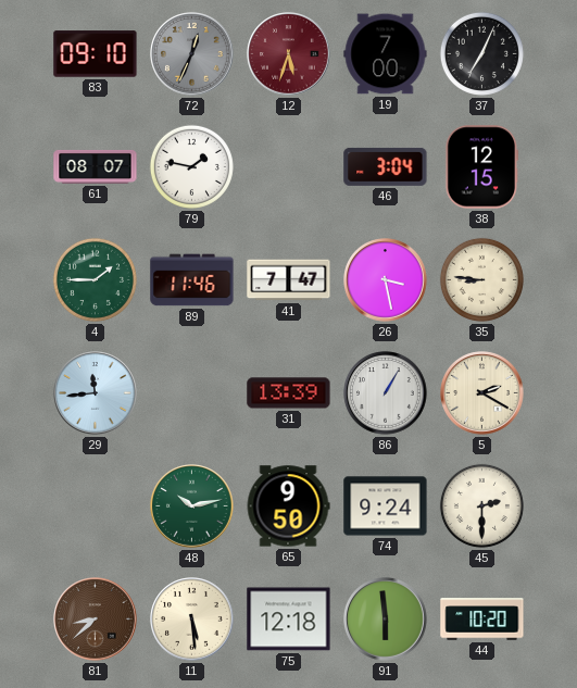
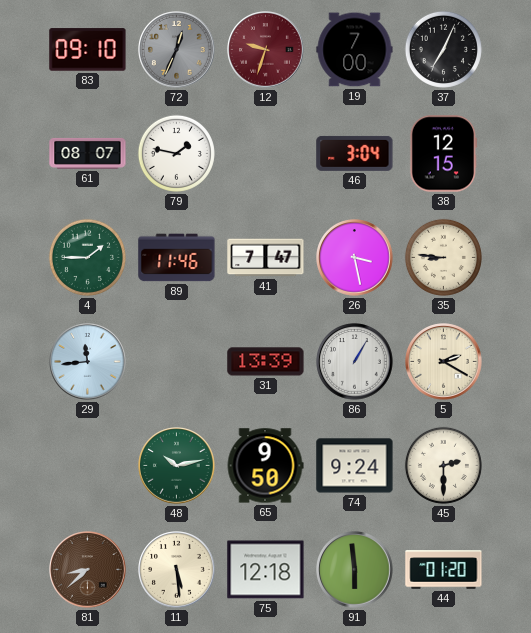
12: 5:33 -> 9:33
44: 10:20 -> 01:20
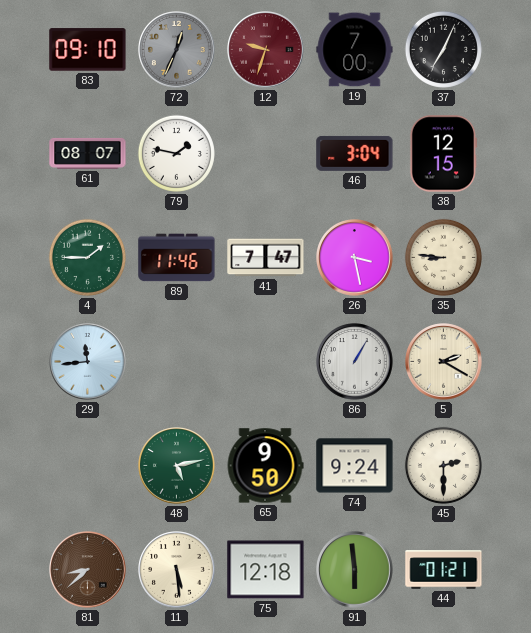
31: 13:39 -> none
48: 10:13 -> 5:13
44: 01:20 -> 01:21
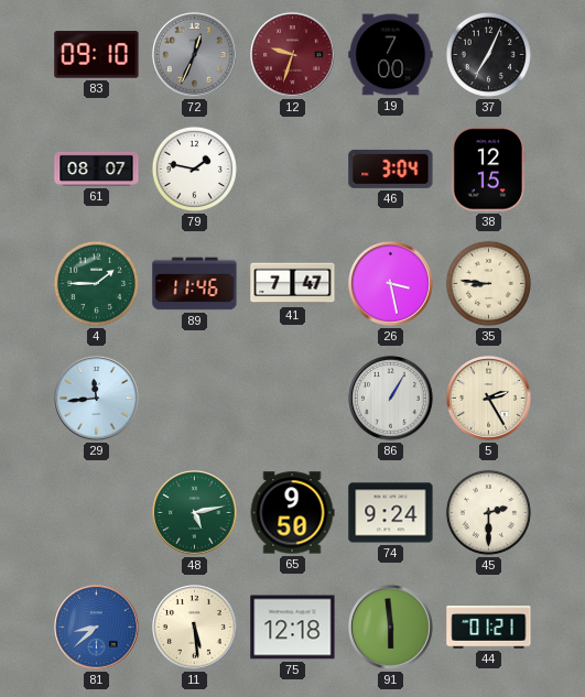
5: 2:20 -> 2:25
81 dial: brown -> blue
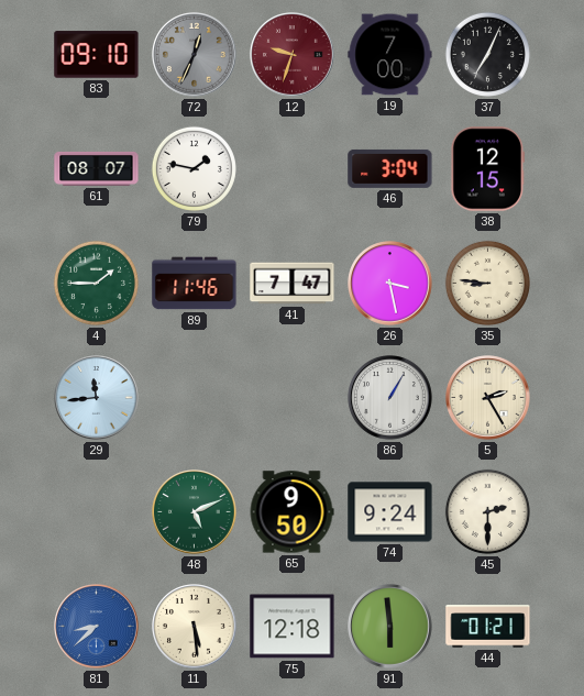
48: 5:13 -> 5:11
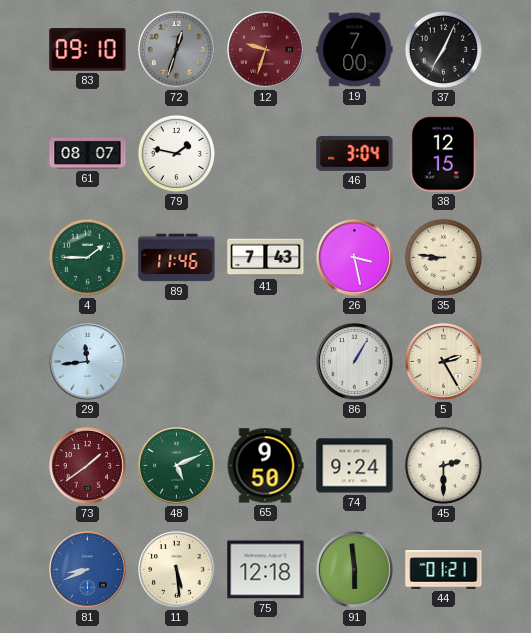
72: 12:34 -> 12:33
41: 7:47 -> 7:43
73: none -> 1:39
81: 8:38 -> 8:41
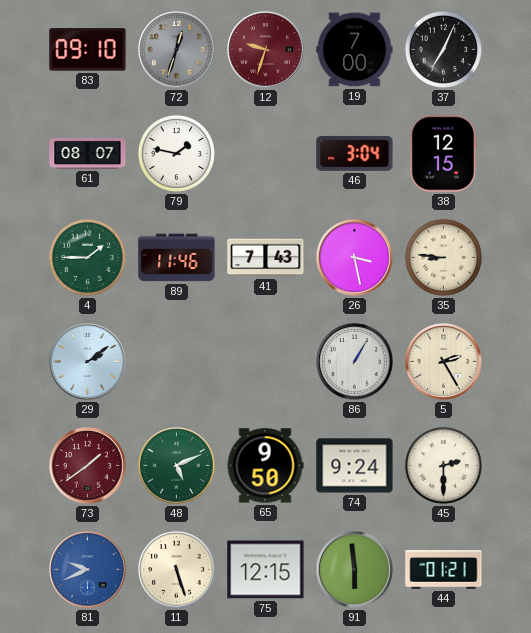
29: 11:44 -> 2:09
81: 8:41 -> 9:41
11: 5:29 -> 5:27
75: 12:18 -> 12:15
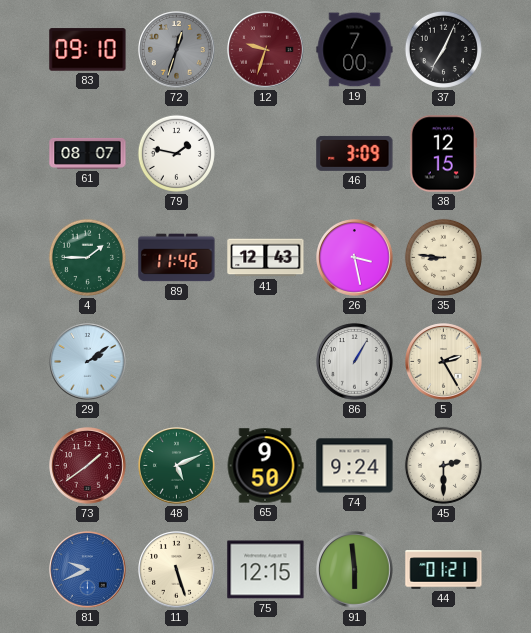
46: 3:04 -> 3:09
41: 7:43 -> 12:43
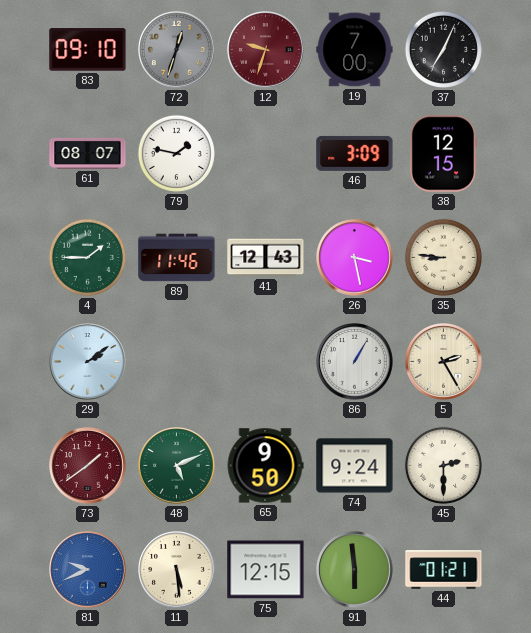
11: 5:27 -> 5:29
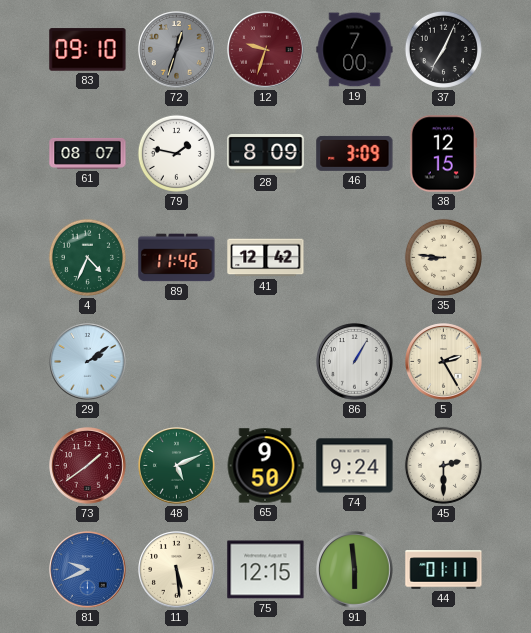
28: none -> 8:09
4: 1:45 -> 4:34
41: 12:43 -> 12:42
26: 3:28 -> none
44: 01:21 -> 01:11
